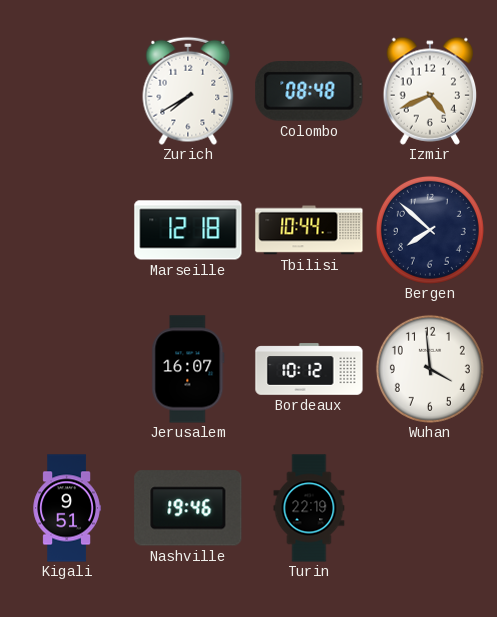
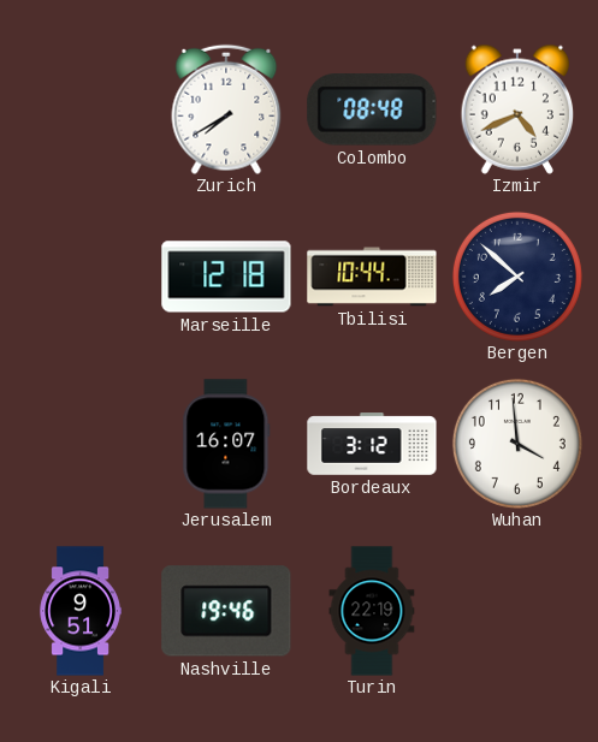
Bordeaux: 10:12 -> 3:12
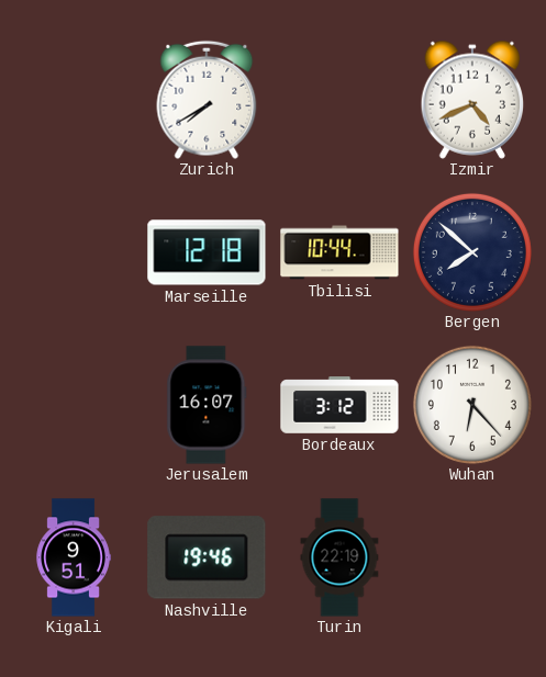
Colombo: 08:48 -> none
Wuhan: 3:59 -> 6:23
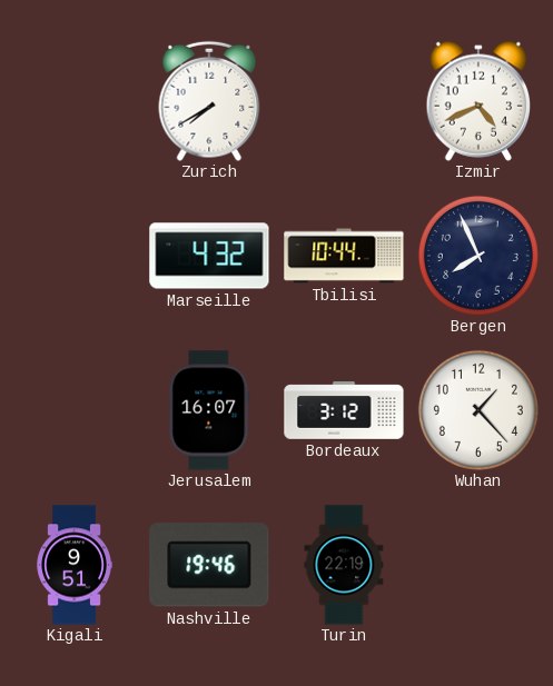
Marseille: 12:18 -> 4:32
Bergen: 7:52 -> 7:56
Wuhan: 6:23 -> 1:23
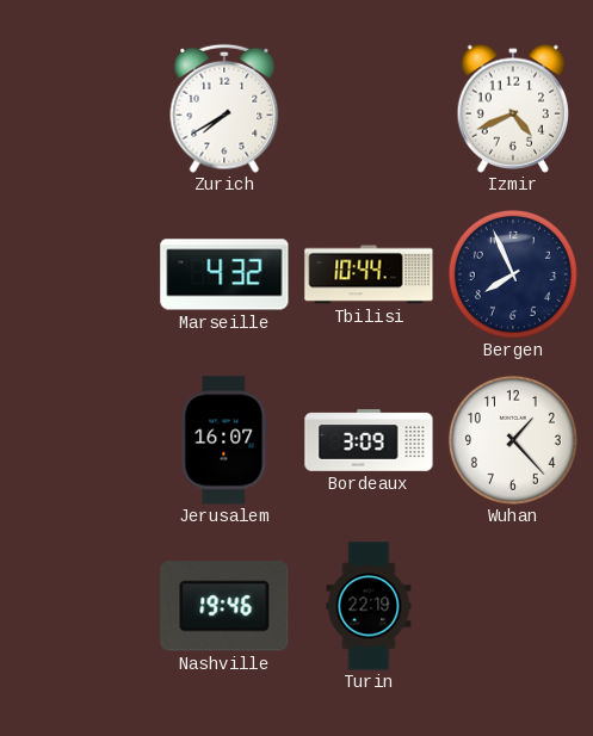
Bordeaux: 3:12 -> 3:09
Kigali: 9:51 -> none
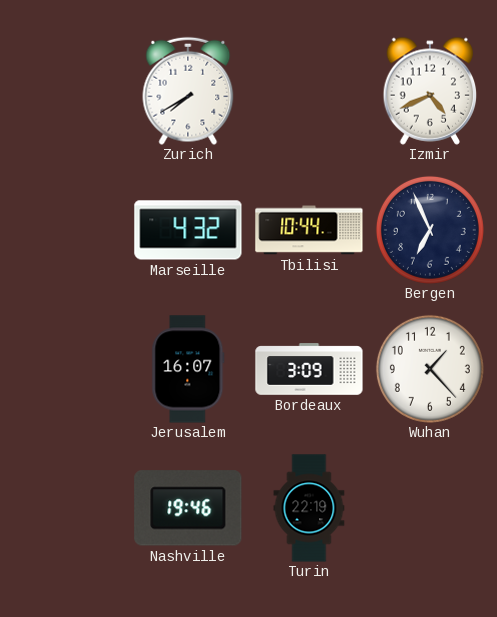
Bergen: 7:56 -> 6:56
